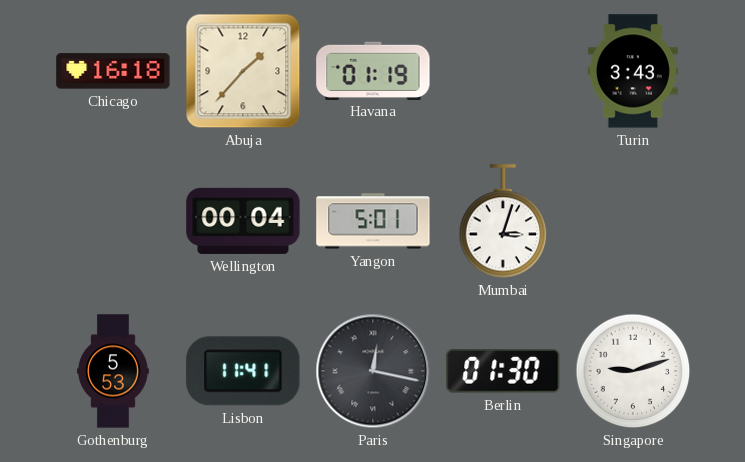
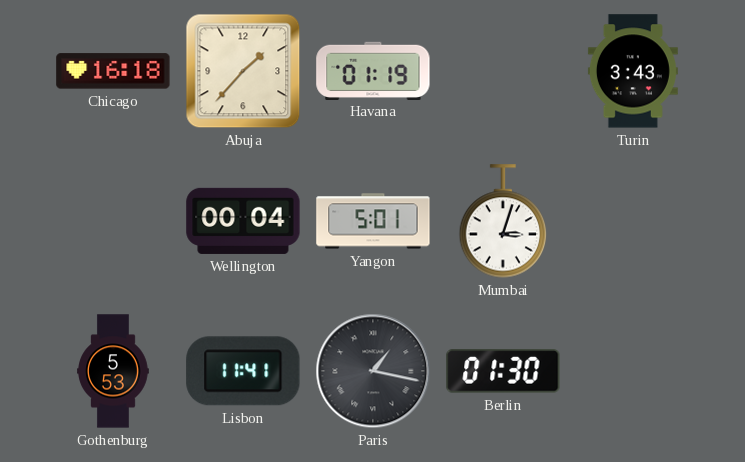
Paris: 12:17 -> 1:17
Singapore: 9:12 -> none
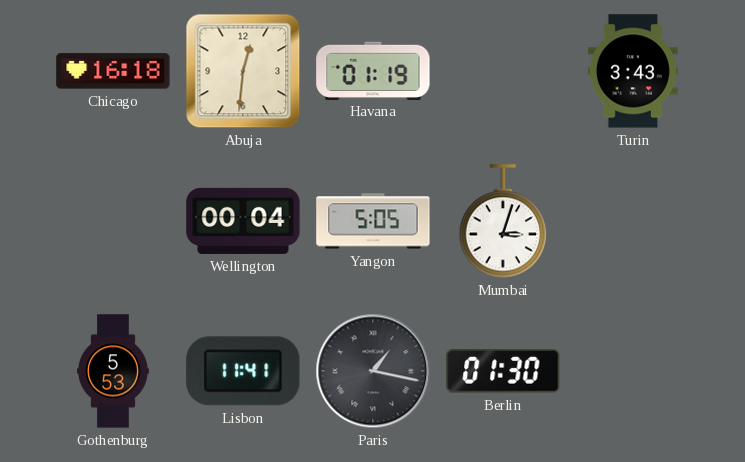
Abuja: 1:37 -> 12:31
Yangon: 5:01 -> 5:05
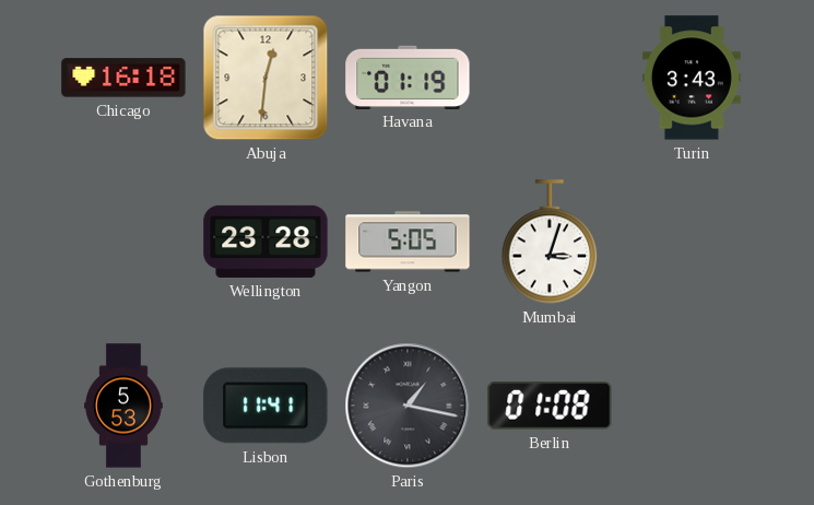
Wellington: 00:04 -> 23:28
Berlin: 01:30 -> 01:08
